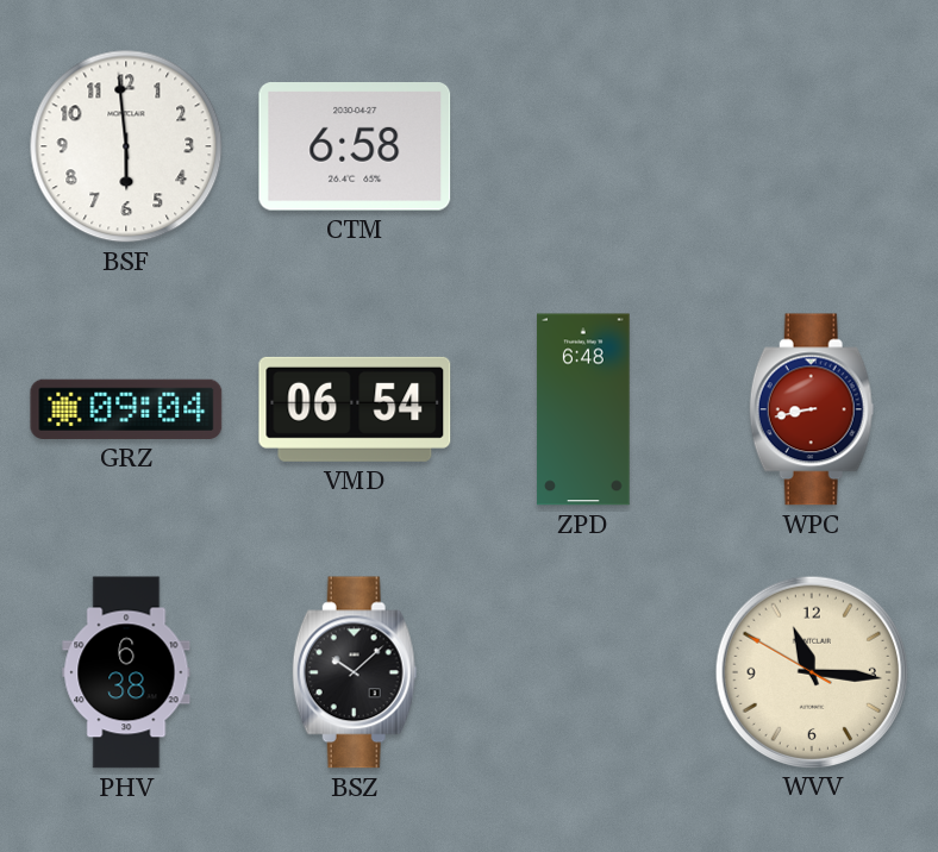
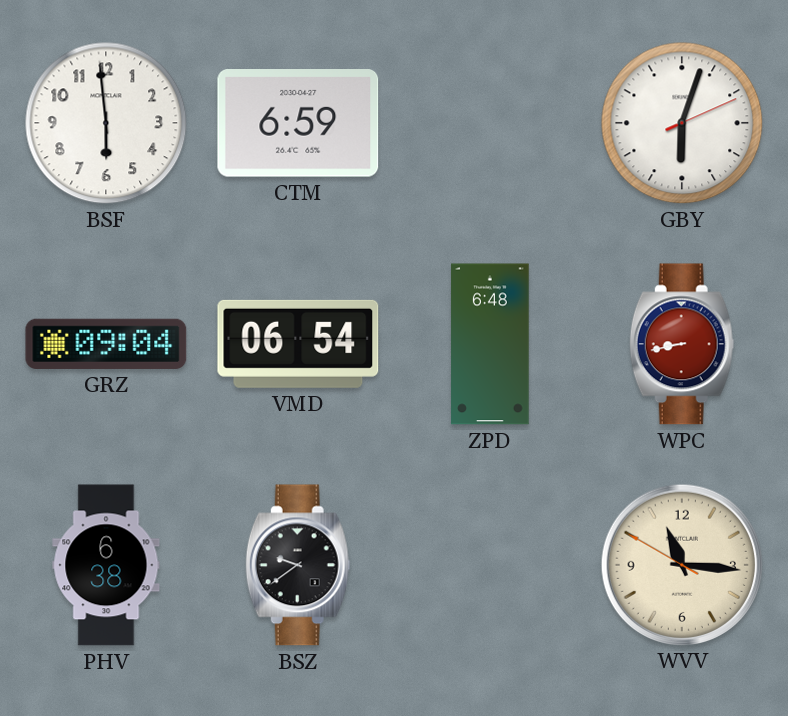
CTM: 6:58 -> 6:59
GBY: none -> 6:03
BSZ: 10:08 -> 9:39
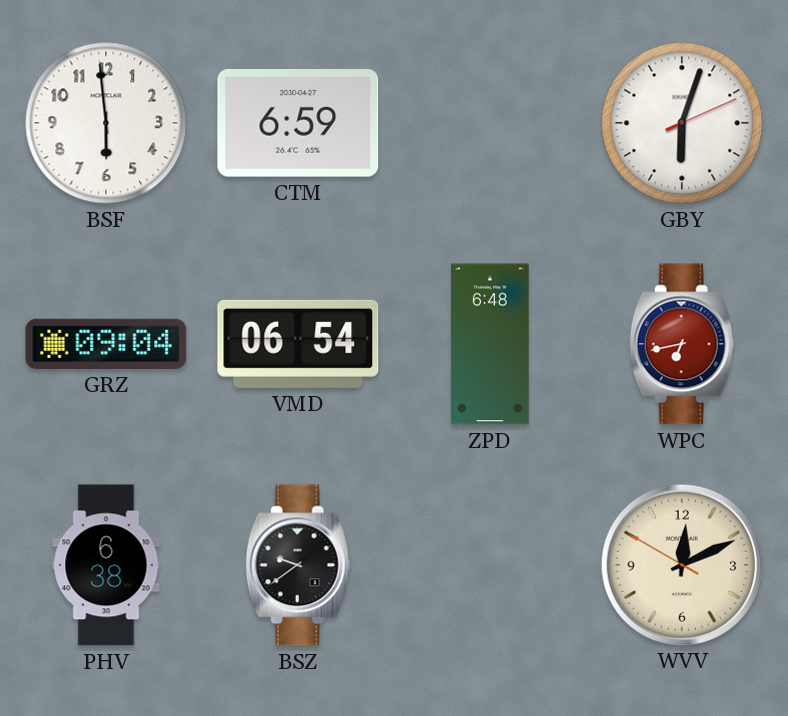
WPC: 8:43 -> 6:43
WVV: 11:15 -> 12:10
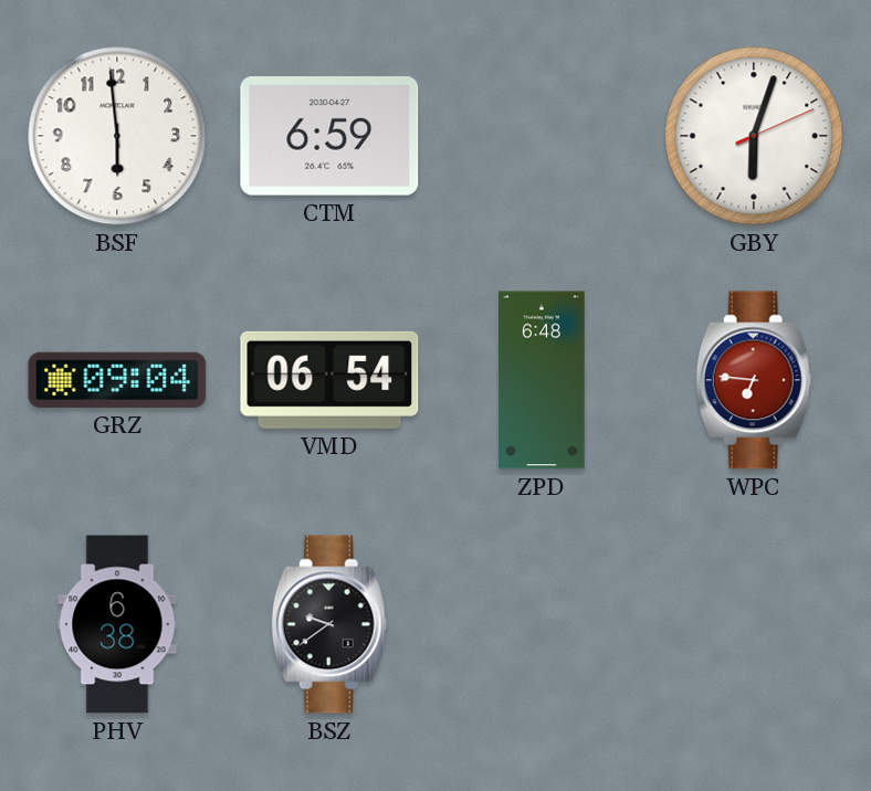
WPC: 6:43 -> 6:46
WVV: 12:10 -> none
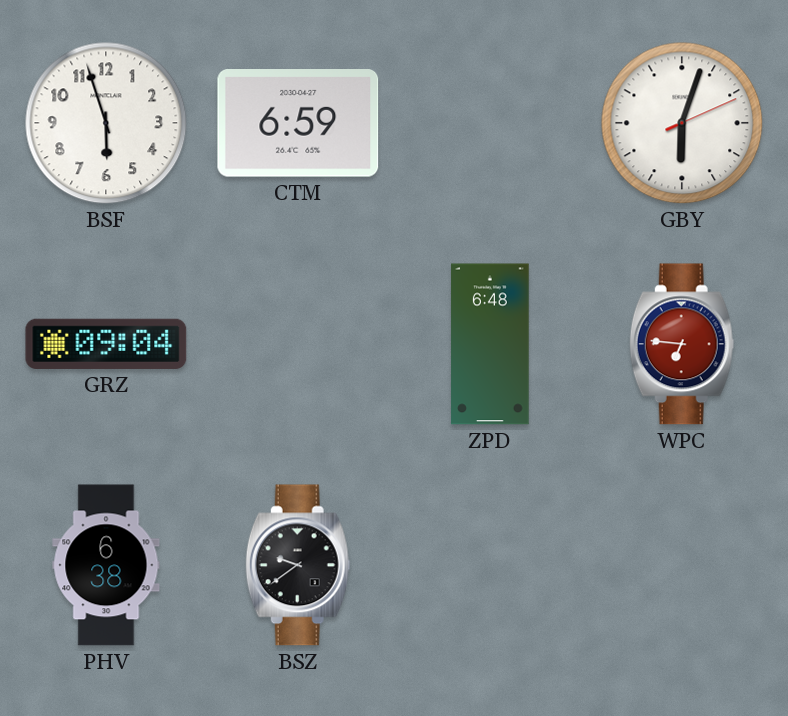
BSF: 5:59 -> 5:57
VMD: 06:54 -> none
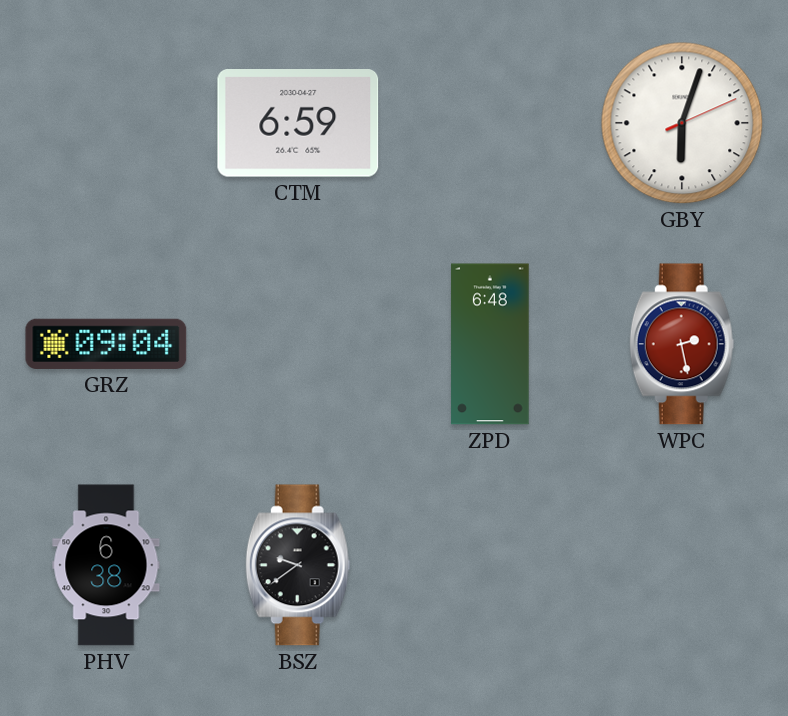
BSF: 5:57 -> none
WPC: 6:46 -> 2:28
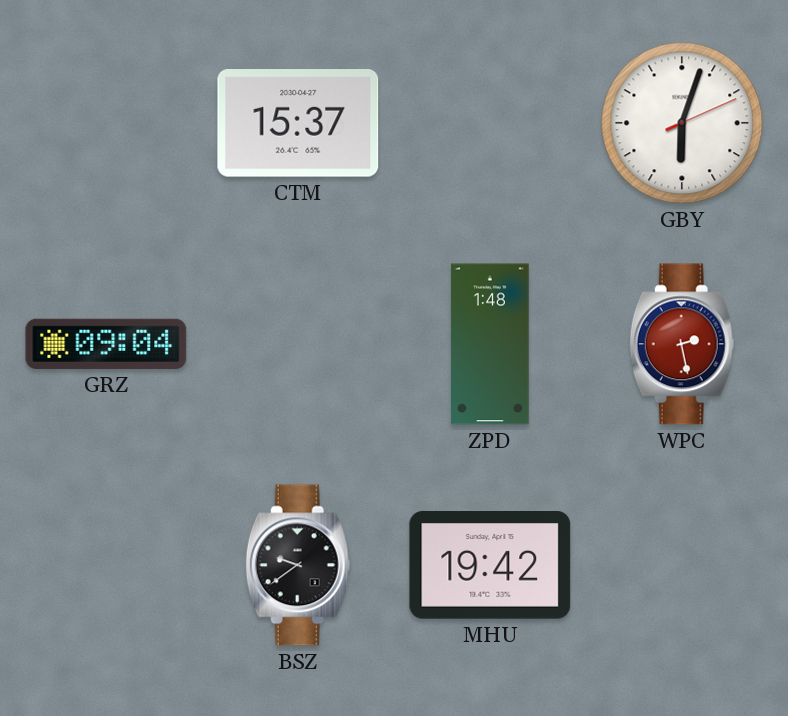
CTM: 6:59 -> 15:37
ZPD: 6:48 -> 1:48
PHV: 6:38 -> none
MHU: none -> 19:42
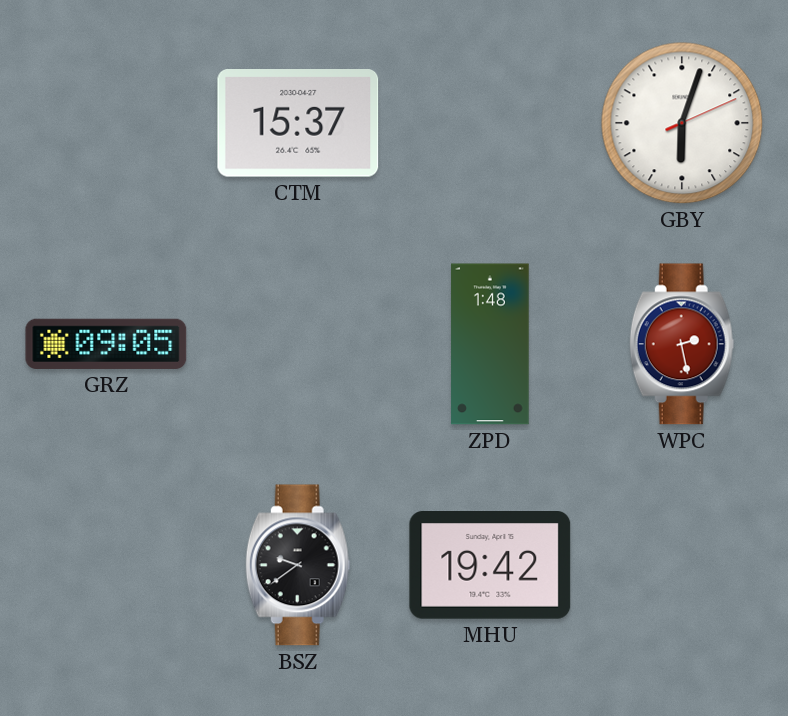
GRZ: 09:04 -> 09:05
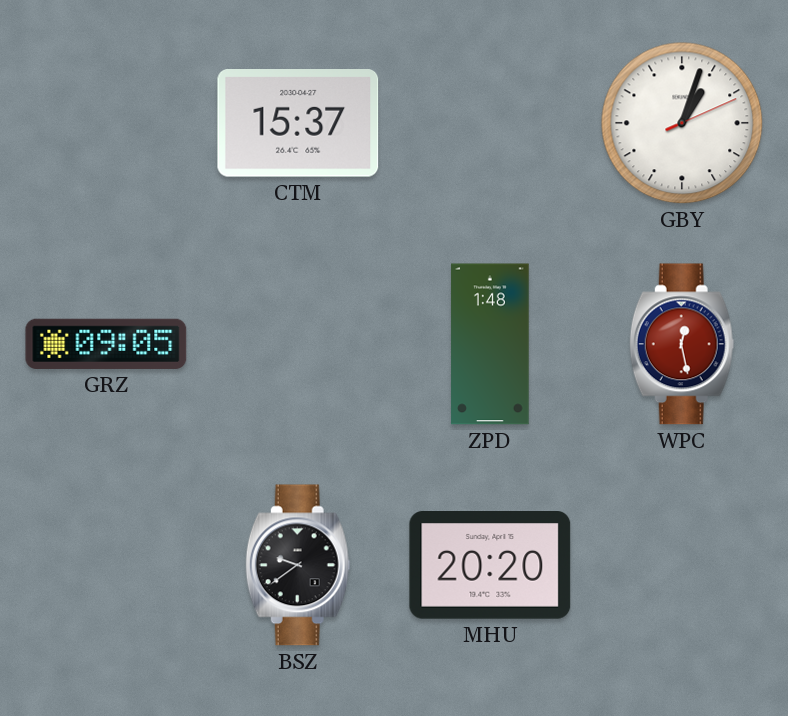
GBY: 6:03 -> 1:03
WPC: 2:28 -> 12:28
MHU: 19:42 -> 20:20
